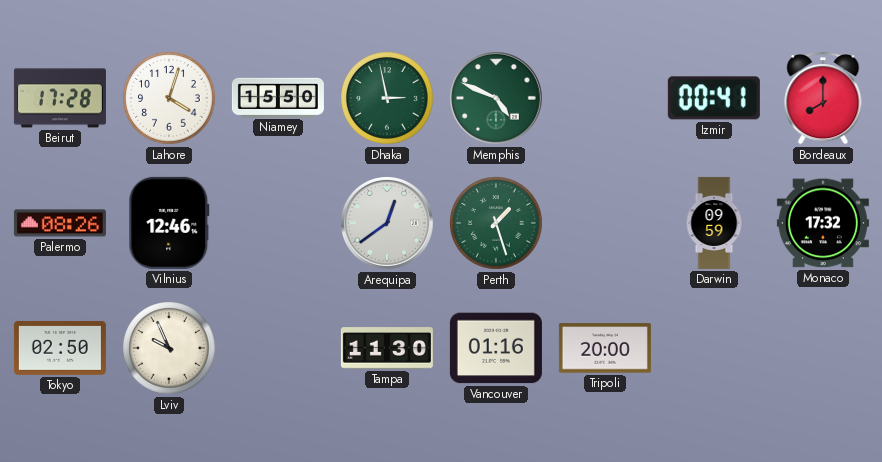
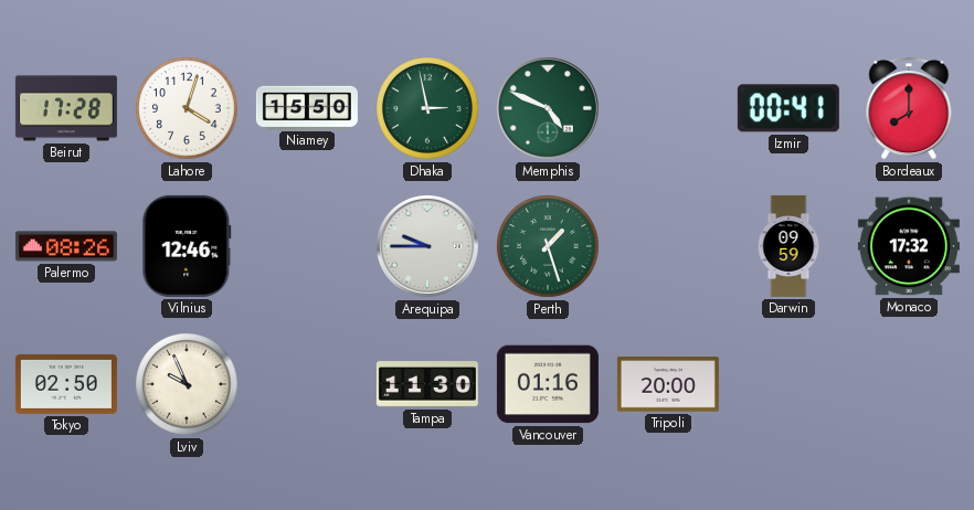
Arequipa: 12:39 -> 9:45
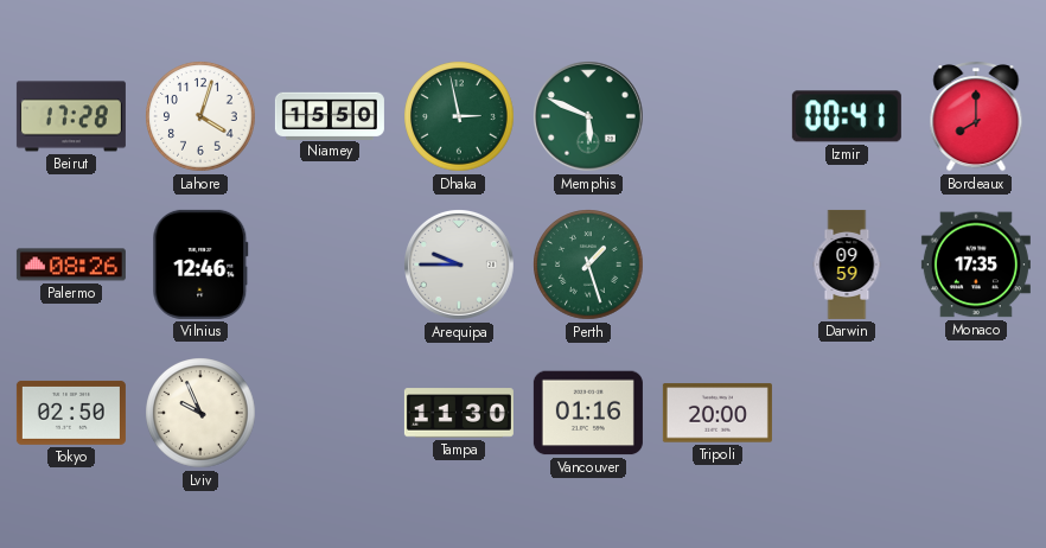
Memphis: 4:49 -> 5:49
Monaco: 17:32 -> 17:35
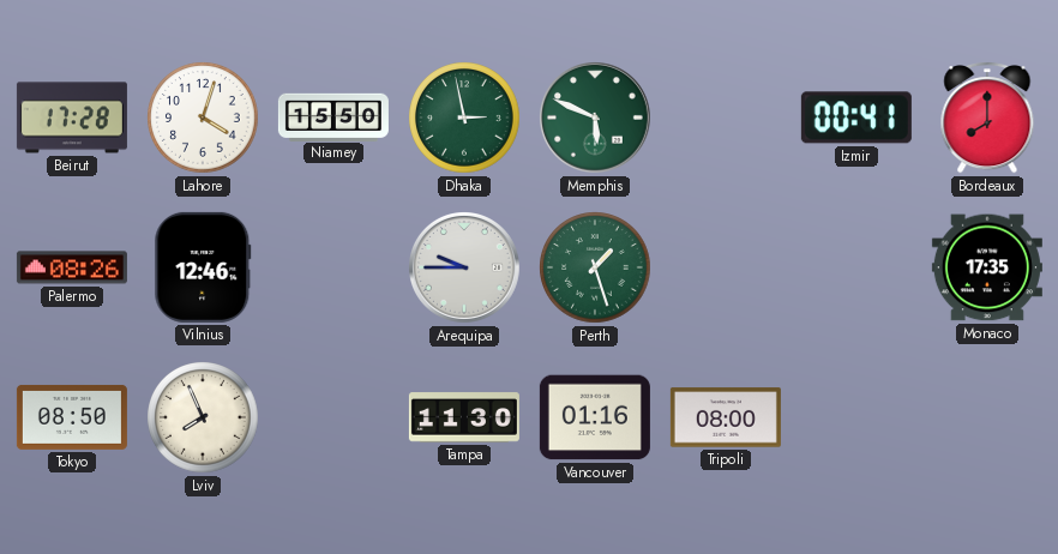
Darwin: 09:59 -> none
Tokyo: 02:50 -> 08:50
Lviv: 9:56 -> 7:56
Tripoli: 20:00 -> 08:00
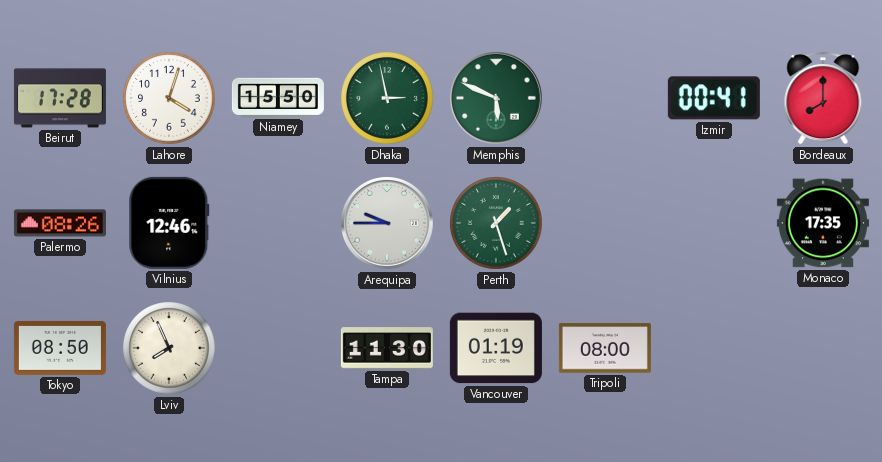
Vancouver: 01:16 -> 01:19
